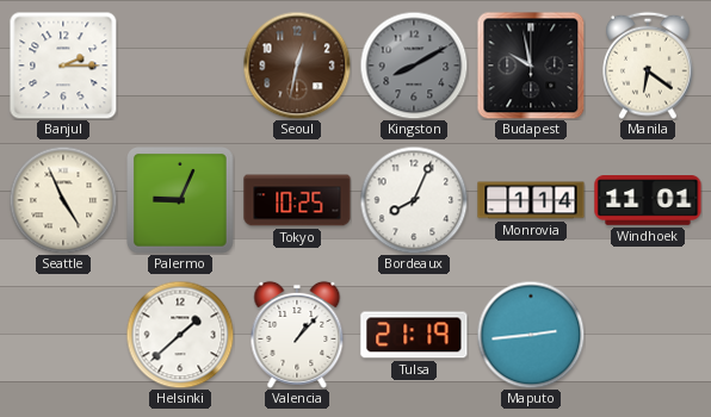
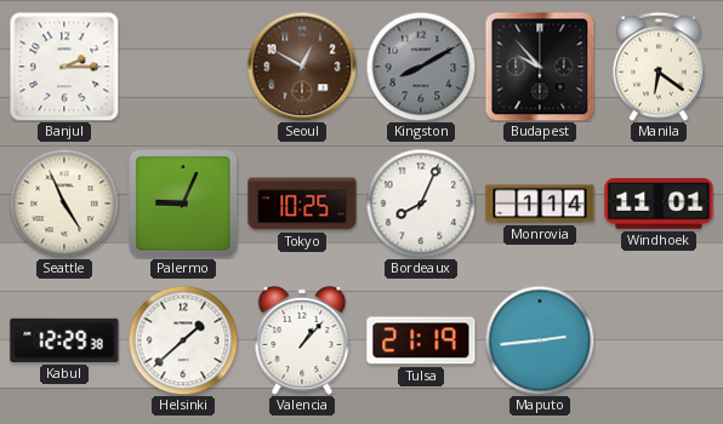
Seoul: 12:32 -> 12:50
Budapest: 9:58 -> 9:53
Kabul: none -> 12:29
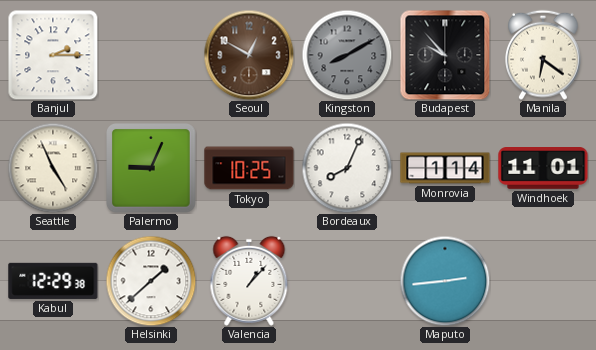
Tulsa: 21:19 -> none
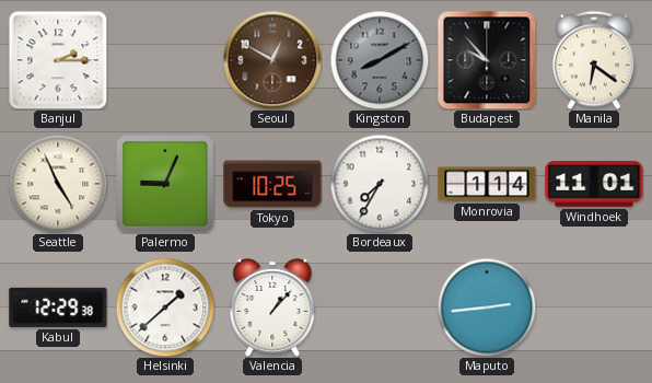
Bordeaux: 8:04 -> 7:35
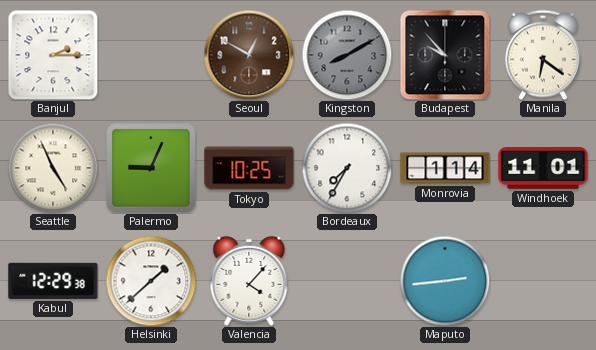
Valencia: 1:07 -> 4:07
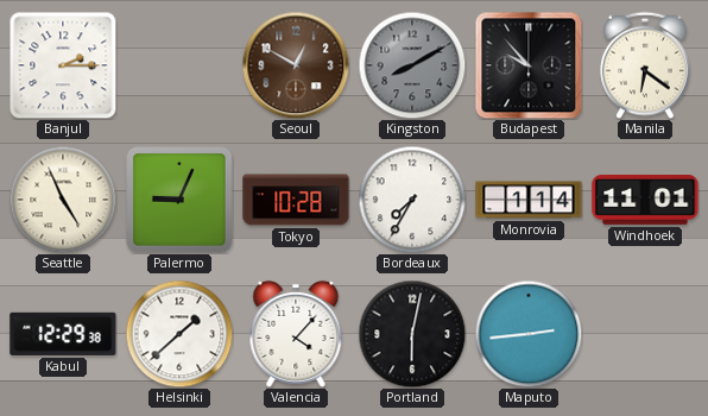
Tokyo: 10:25 -> 10:28
Portland: none -> 6:02
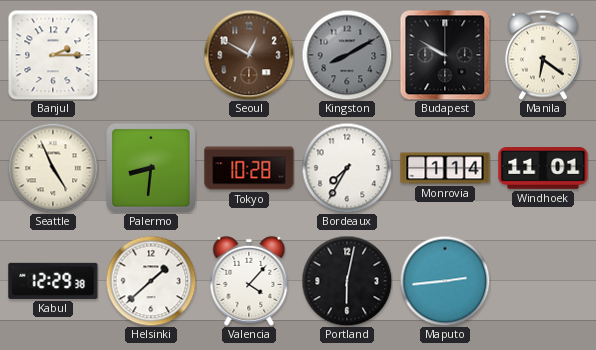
Budapest: 9:53 -> 9:50
Palermo: 9:04 -> 8:31
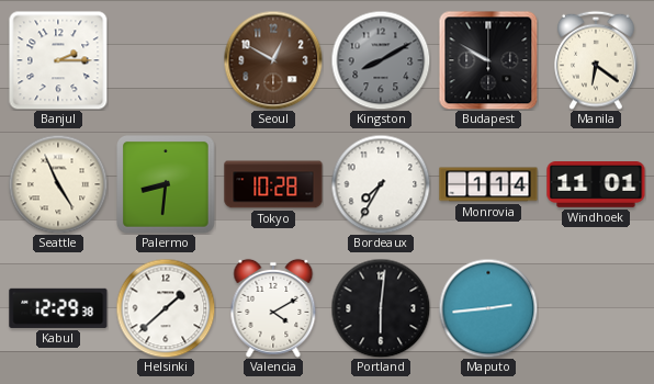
Valencia: 4:07 -> 4:10
Portland: 6:02 -> 6:01
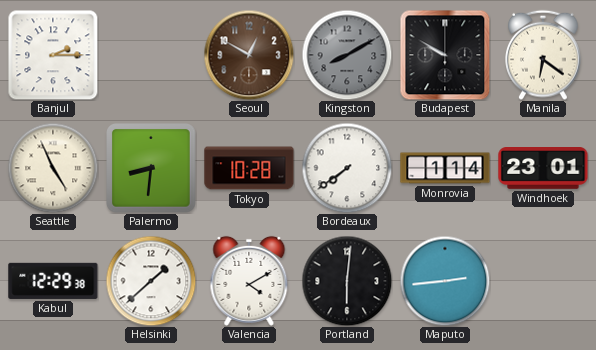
Bordeaux: 7:35 -> 7:39
Windhoek: 11:01 -> 23:01
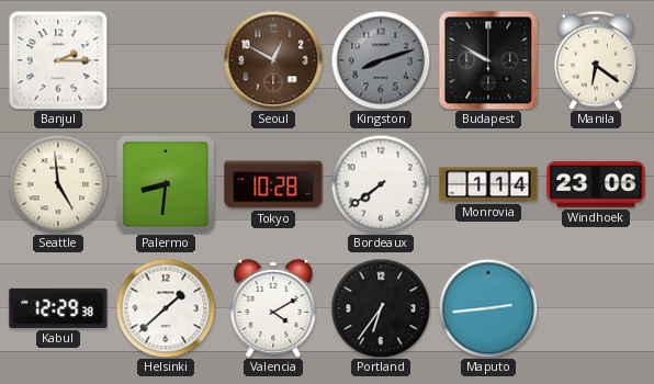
Kingston: 8:10 -> 8:12
Seattle: 4:56 -> 4:59
Windhoek: 23:01 -> 23:06
Portland: 6:01 -> 6:36
